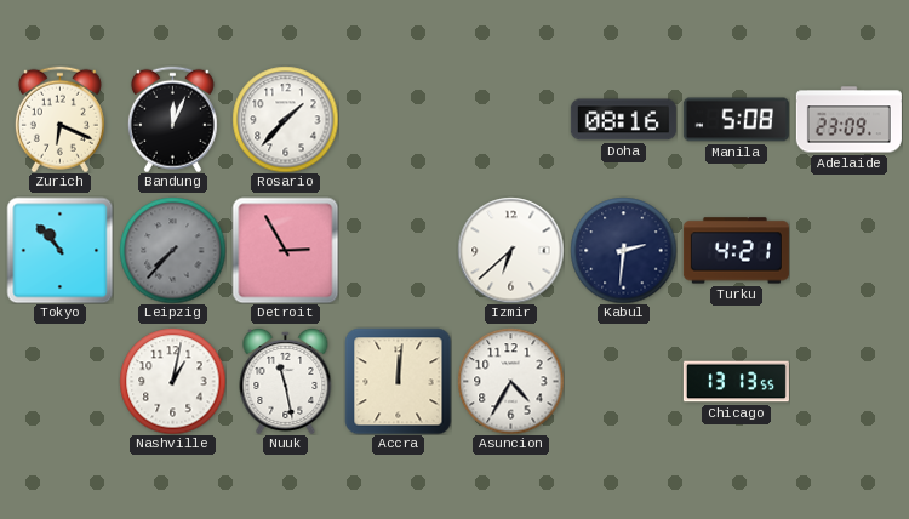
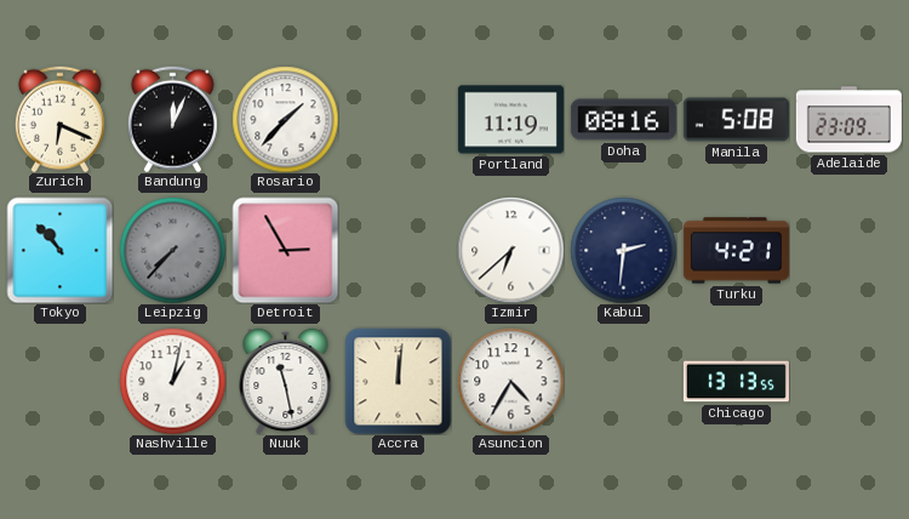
Portland: none -> 11:19
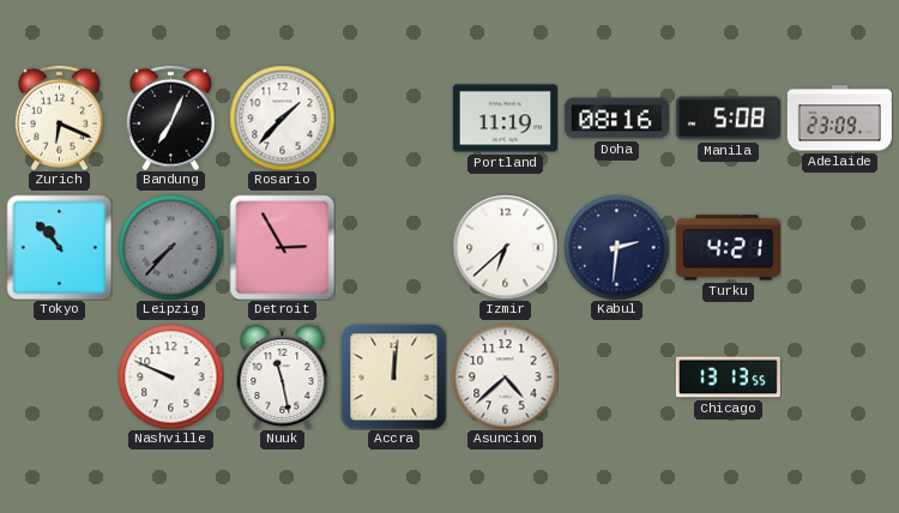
Bandung: 12:04 -> 7:04
Nashville: 1:02 -> 9:49
Asuncion: 4:35 -> 4:38
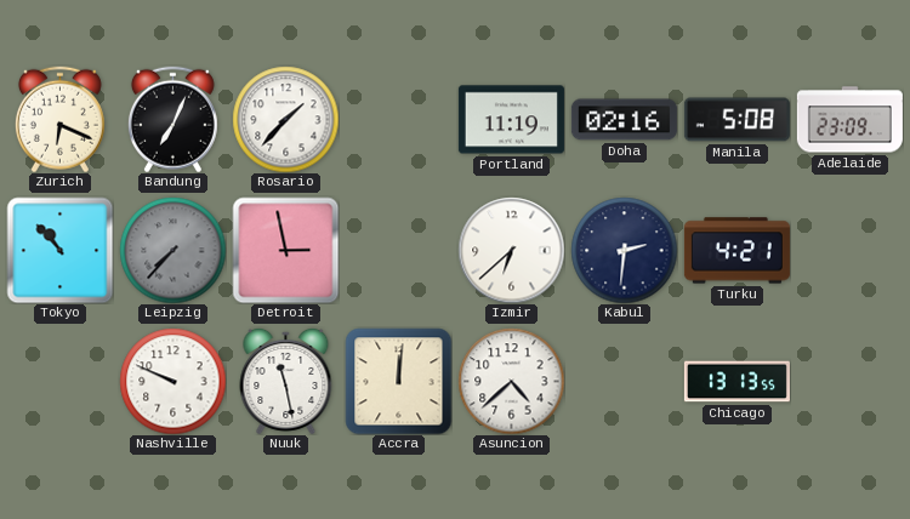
Doha: 08:16 -> 02:16
Detroit: 2:55 -> 2:58
